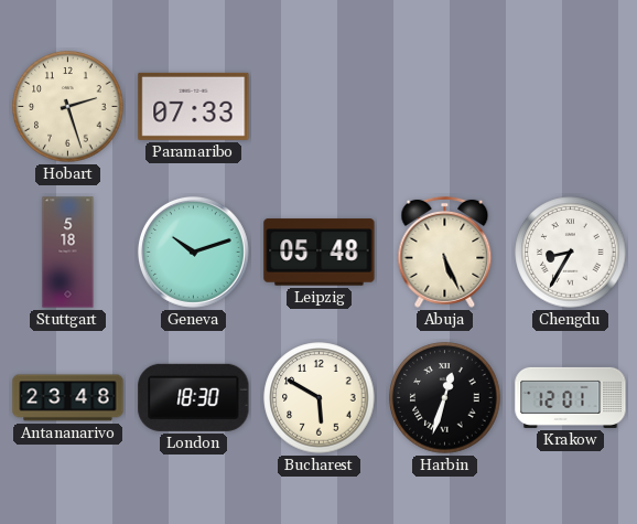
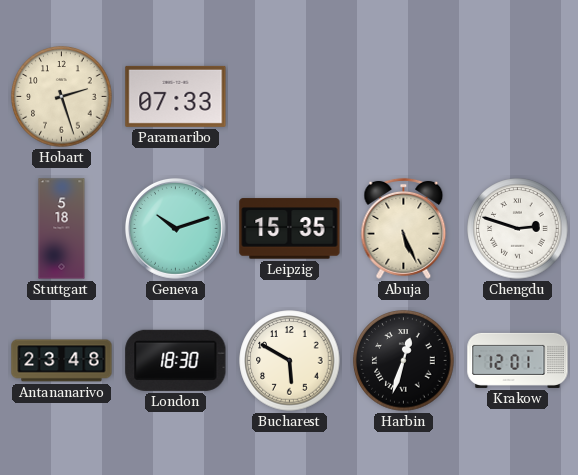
Leipzig: 05:48 -> 15:35
Chengdu: 8:35 -> 2:48
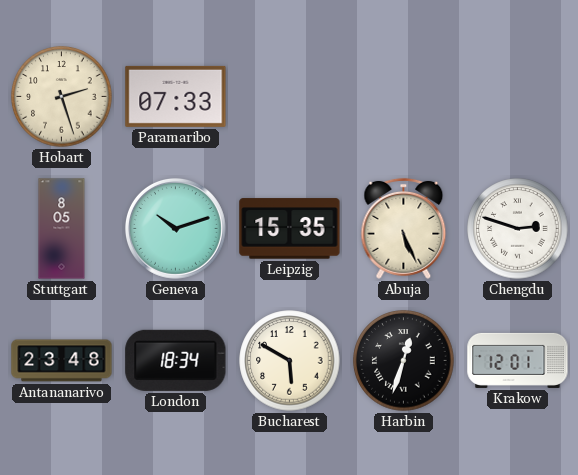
Stuttgart: 5:18 -> 8:05
London: 18:30 -> 18:34
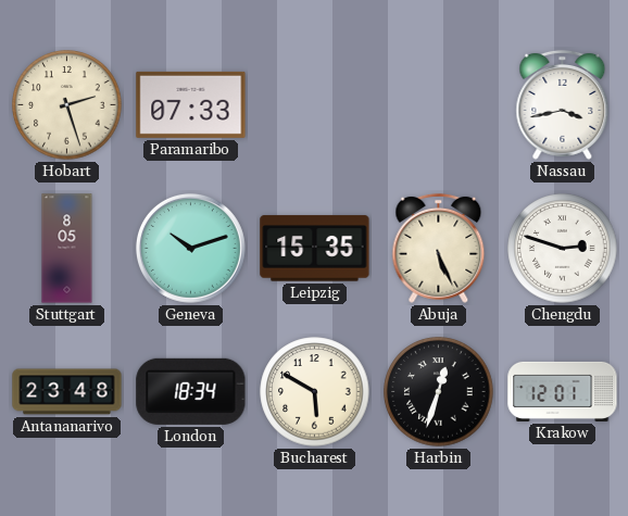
Nassau: none -> 3:43
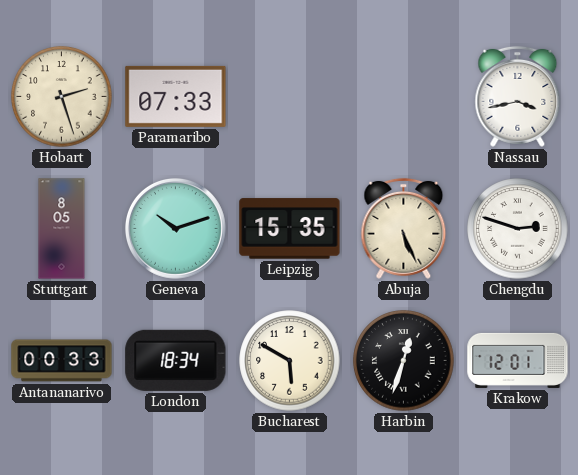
Antananarivo: 23:48 -> 00:33
